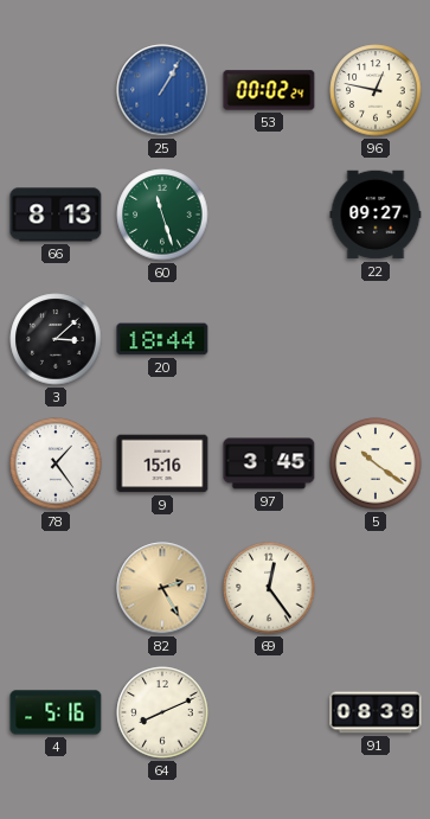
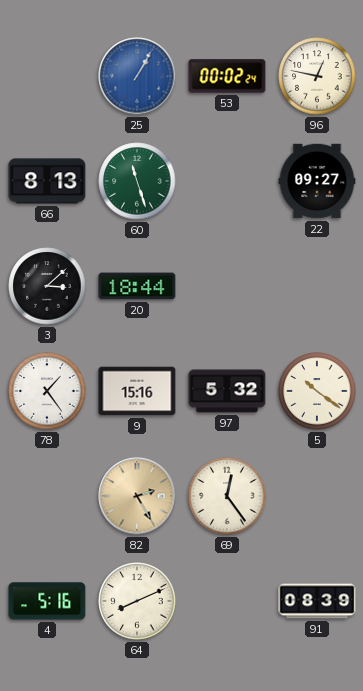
97: 3:45 -> 5:32
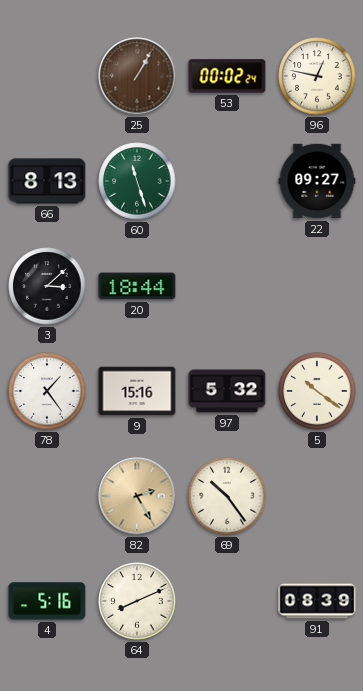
25 dial: blue -> brown
69: 12:24 -> 10:24
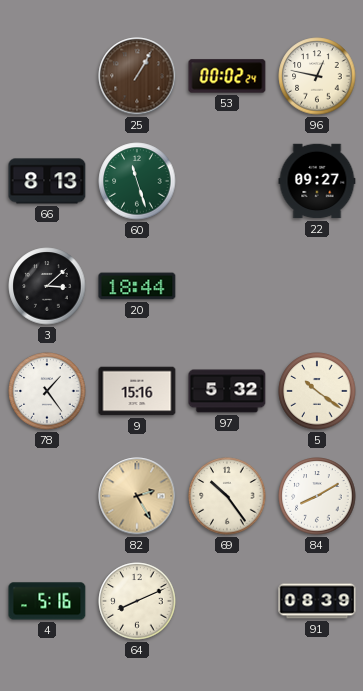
84: none -> 8:10
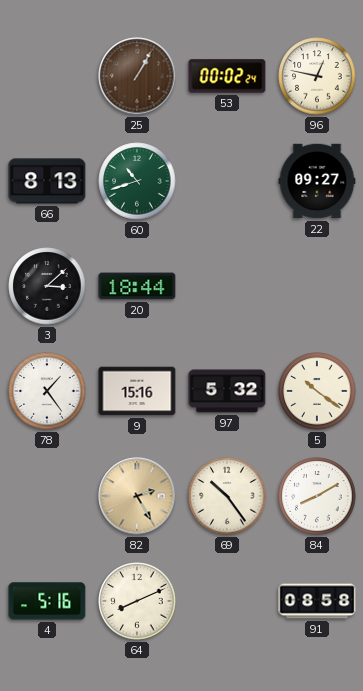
60: 11:27 -> 10:42
91: 08:39 -> 08:58
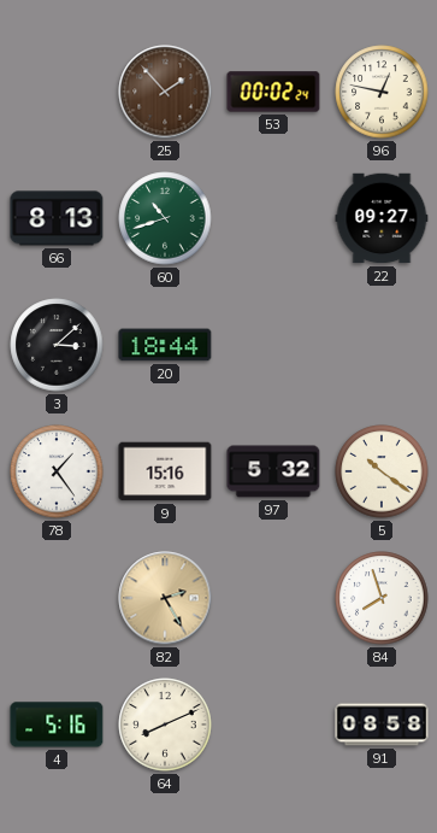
25: 1:05 -> 1:53
69: 10:24 -> none
84: 8:10 -> 7:57
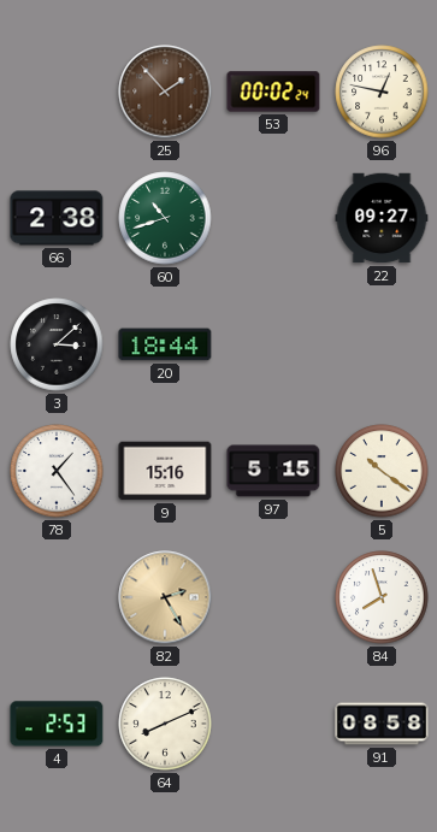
66: 8:13 -> 2:38
97: 5:32 -> 5:15
4: 5:16 -> 2:53
